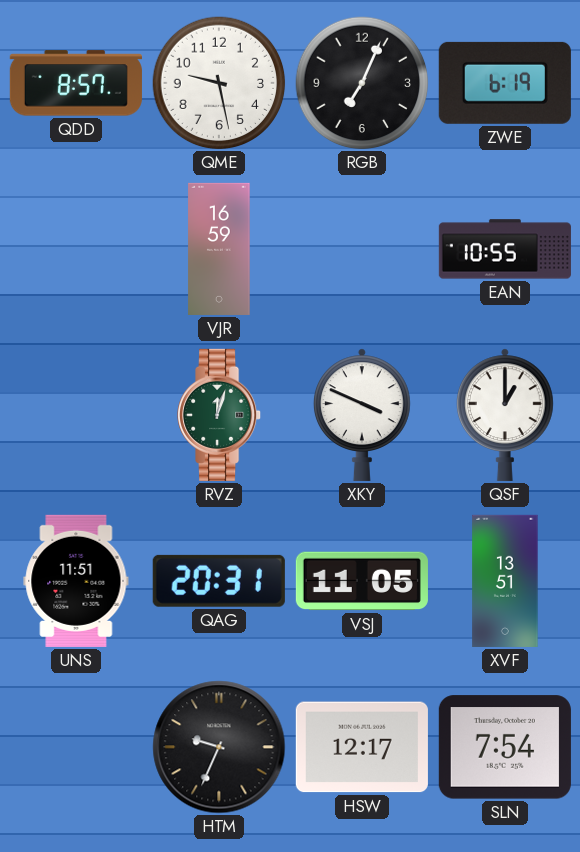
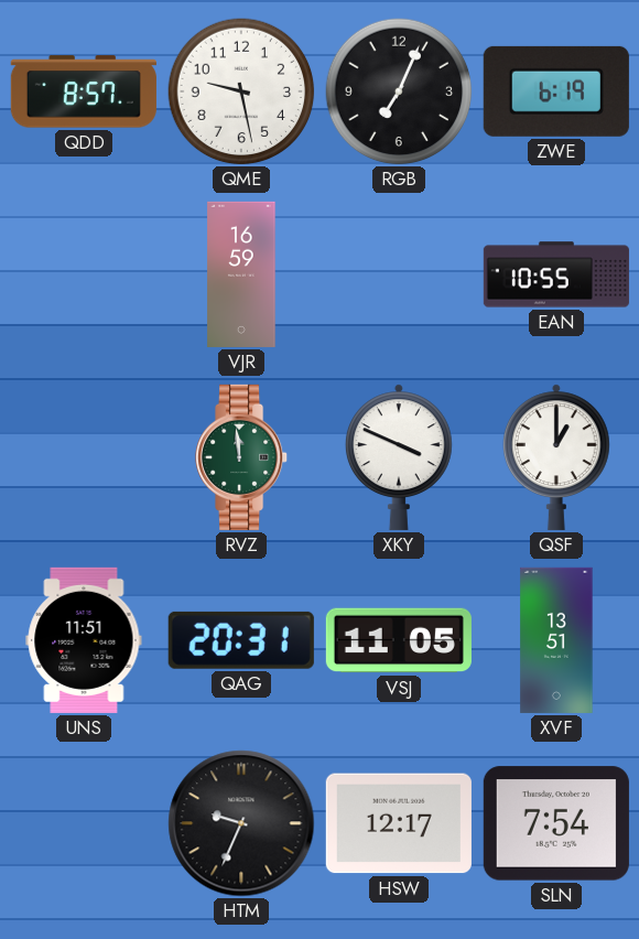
RVZ: 12:03 -> 11:59
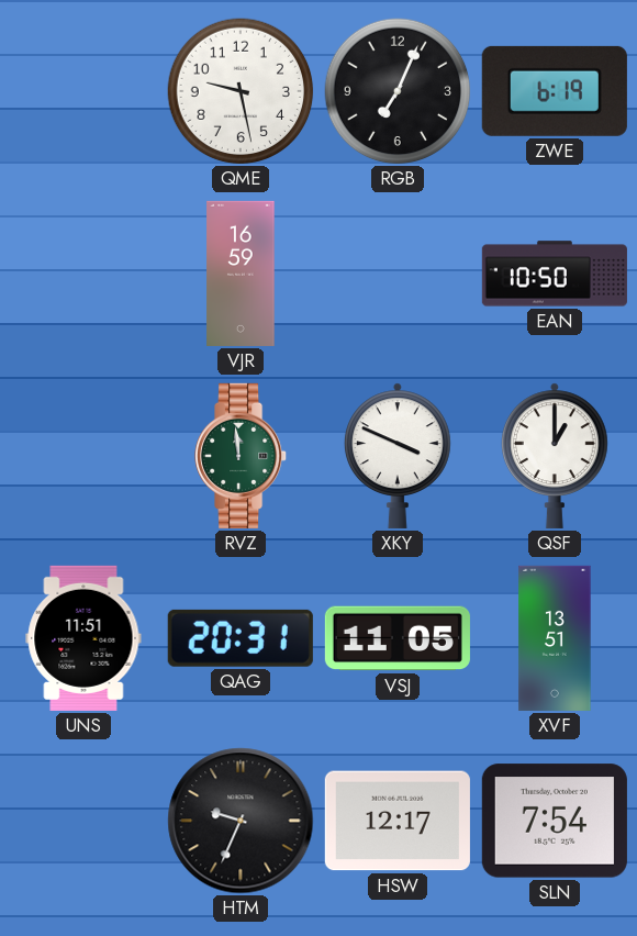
QDD: 8:57 -> none
EAN: 10:55 -> 10:50
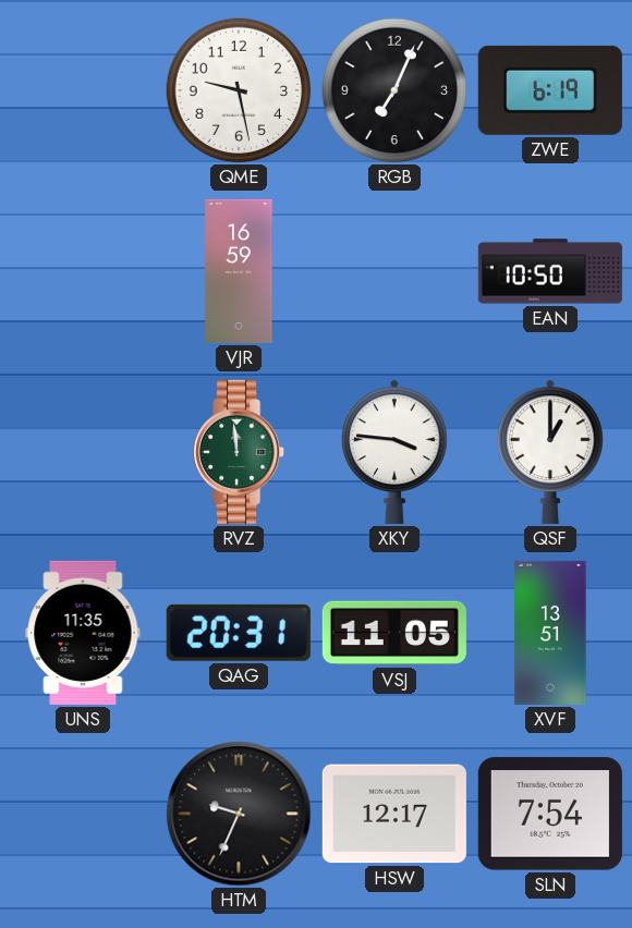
XKY: 3:49 -> 3:46
UNS: 11:51 -> 11:35
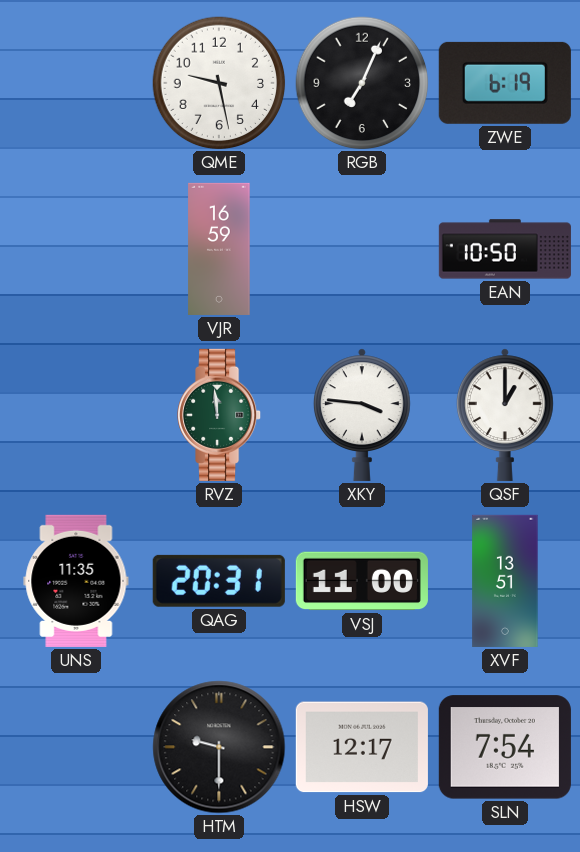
VSJ: 11:05 -> 11:00
HTM: 9:34 -> 9:30
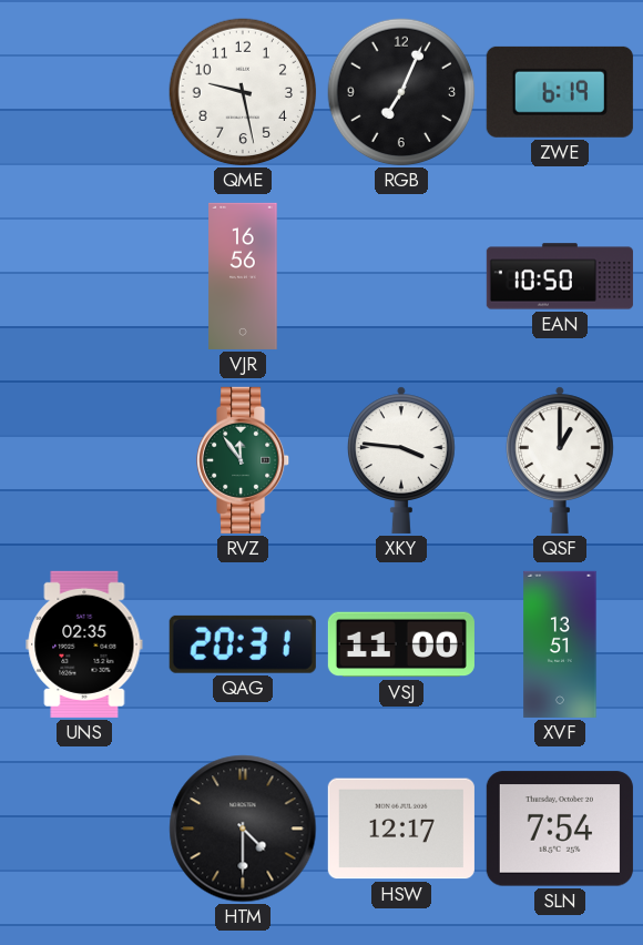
VJR: 16:59 -> 16:56
RVZ: 11:59 -> 11:54
UNS: 11:35 -> 02:35
HTM: 9:30 -> 4:30
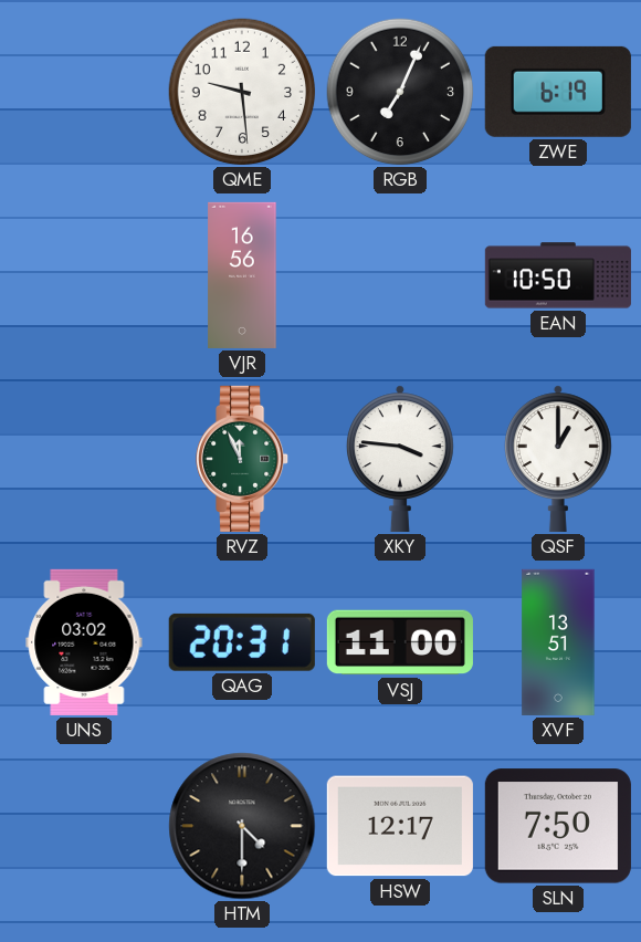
QME: 9:28 -> 9:29
RVZ: 11:54 -> 11:56
UNS: 02:35 -> 03:02
SLN: 7:54 -> 7:50
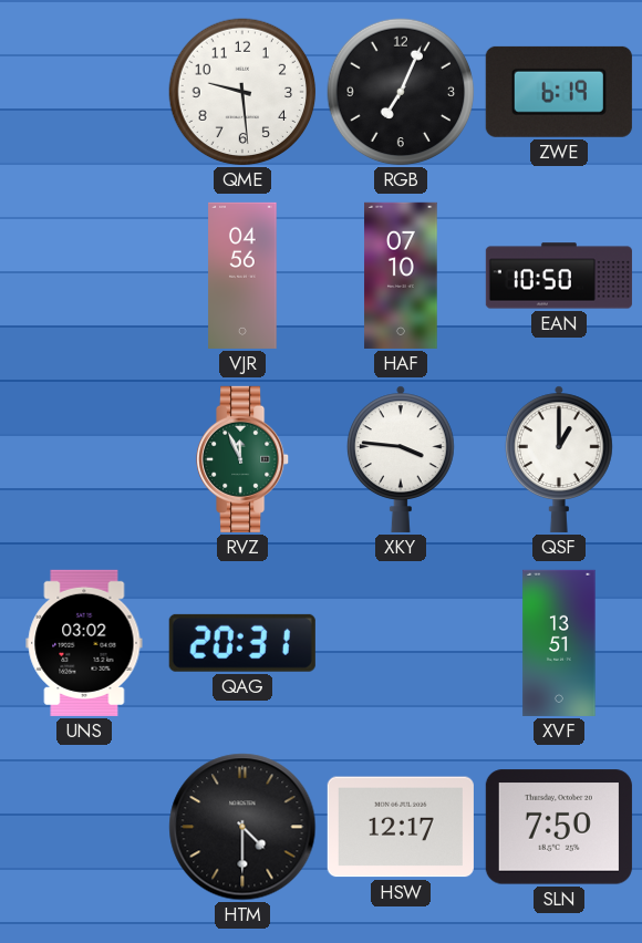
VJR: 16:56 -> 04:56
HAF: none -> 07:10
VSJ: 11:00 -> none
